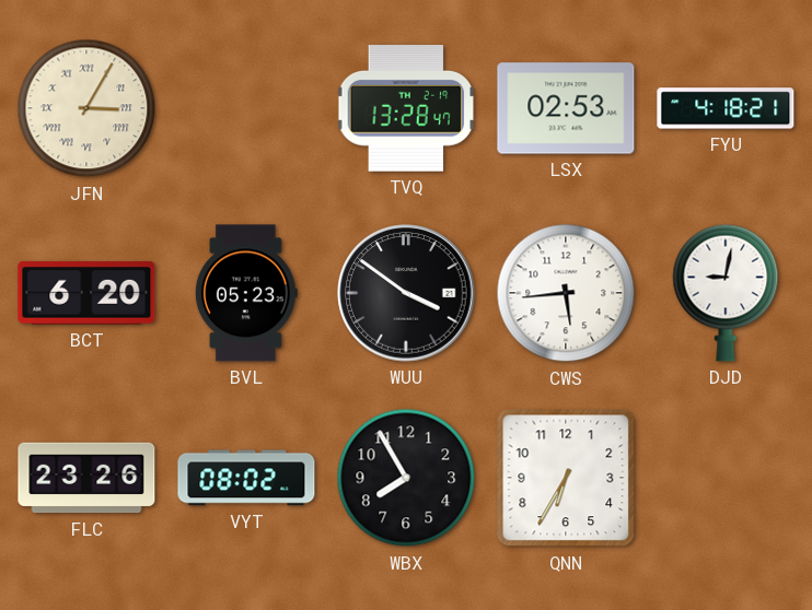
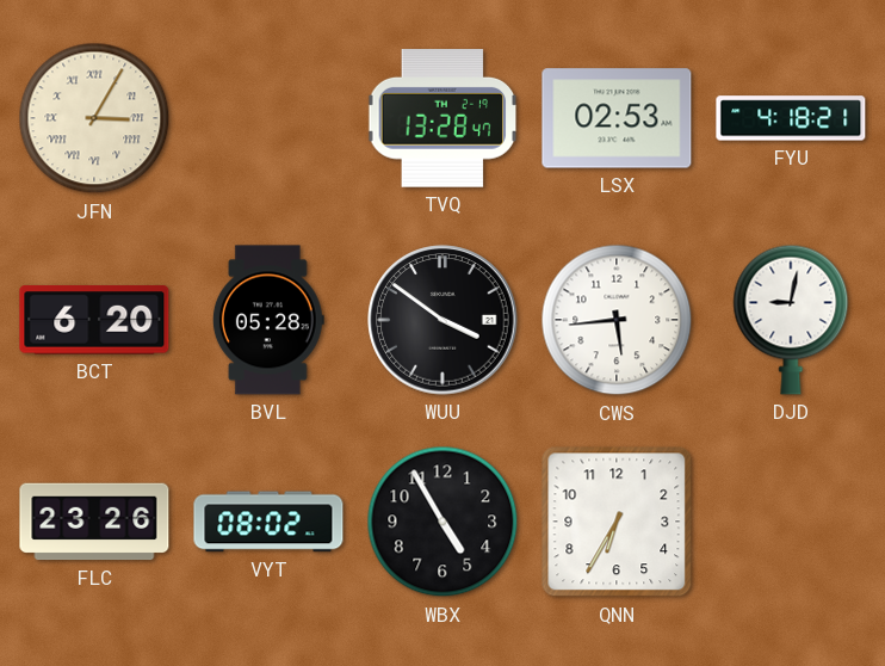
BVL: 05:23 -> 05:28
WBX: 7:55 -> 4:55
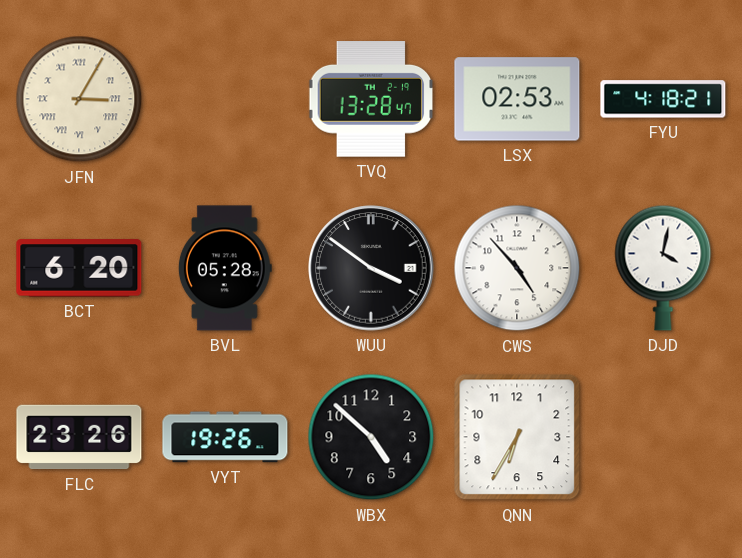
CWS: 5:44 -> 4:53
DJD: 9:02 -> 4:02
VYT: 08:02 -> 19:26
WBX: 4:55 -> 4:52
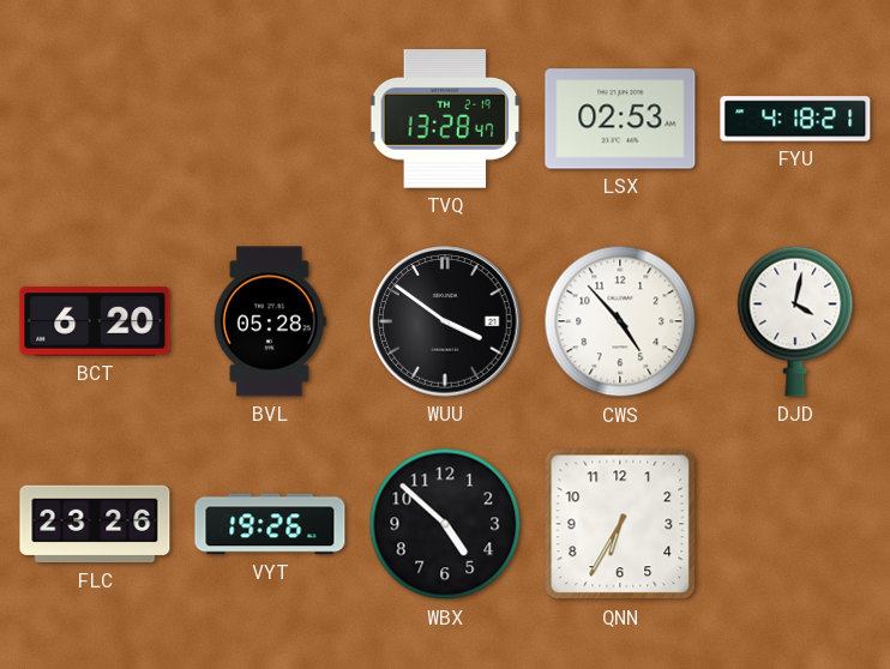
JFN: 3:05 -> none
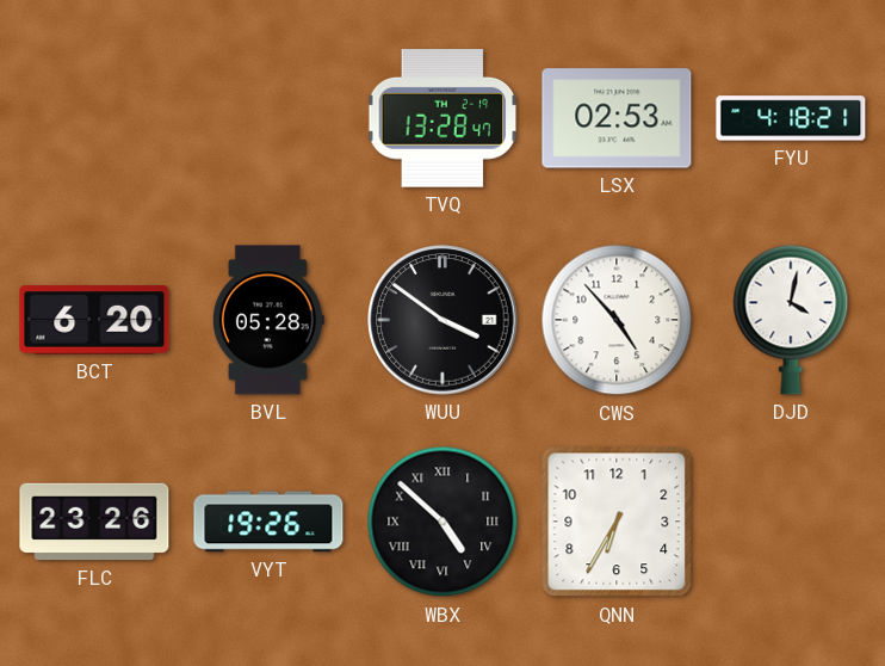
WBX numerals: Arabic -> Roman
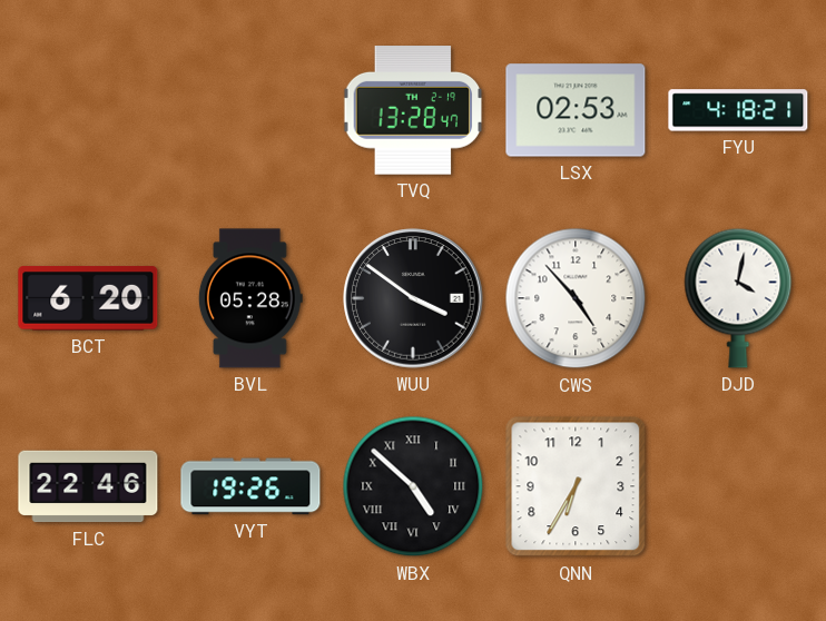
FLC: 23:26 -> 22:46
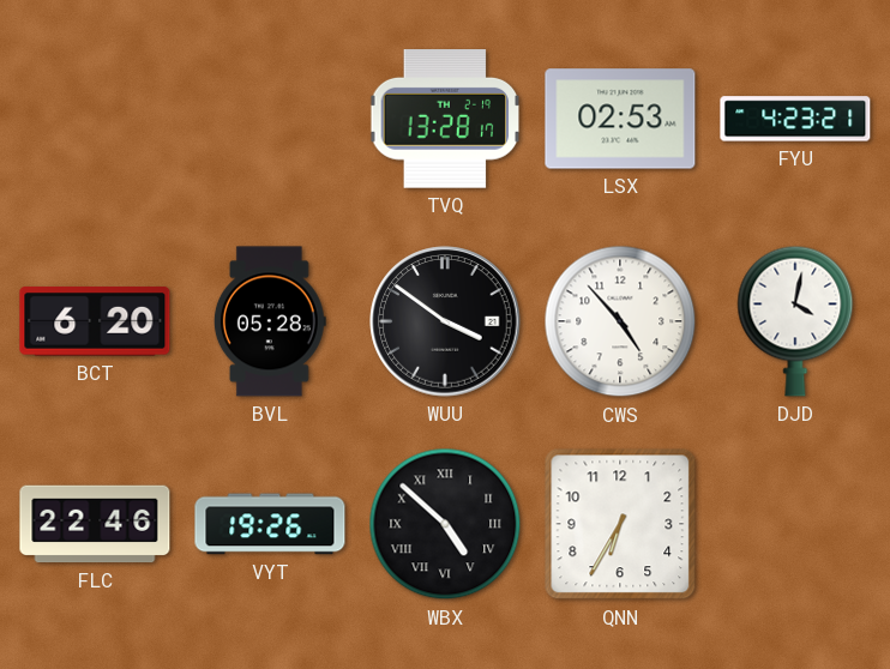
TVQ: 13:28:47 -> 13:28:17
FYU: 4:18 -> 4:23
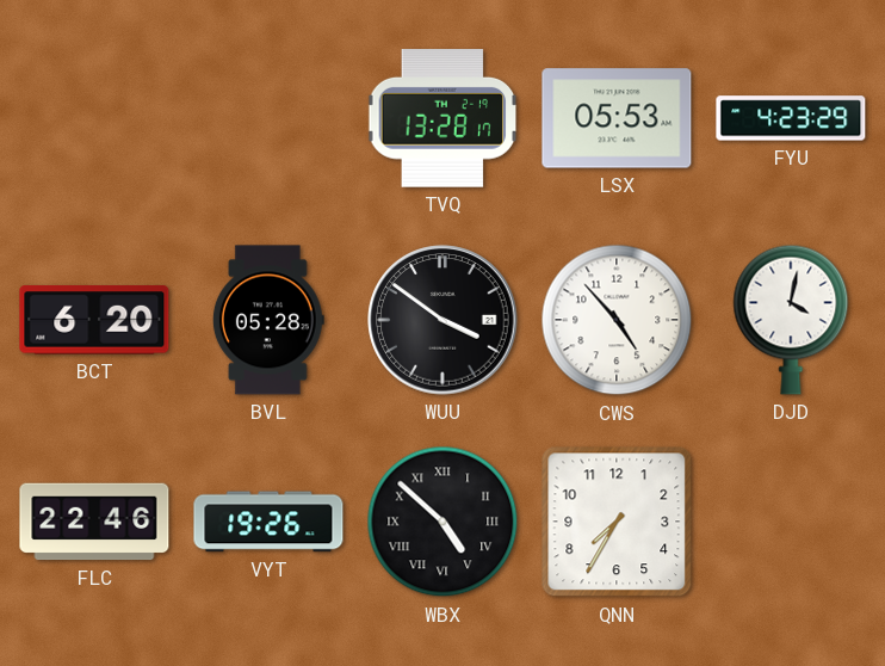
LSX: 02:53 -> 05:53
FYU: 4:23:21 -> 4:23:29
QNN: 6:35 -> 7:35
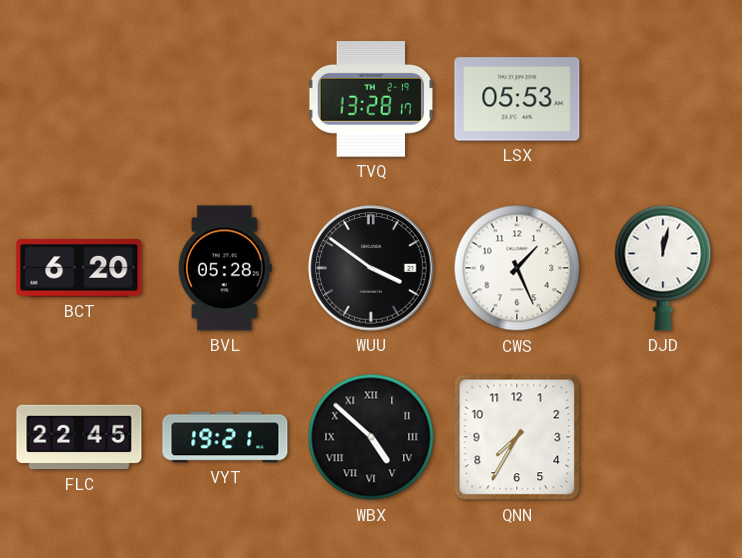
FYU: 4:23 -> none
CWS: 4:53 -> 1:26
DJD: 4:02 -> 12:02
FLC: 22:46 -> 22:45
VYT: 19:26 -> 19:21
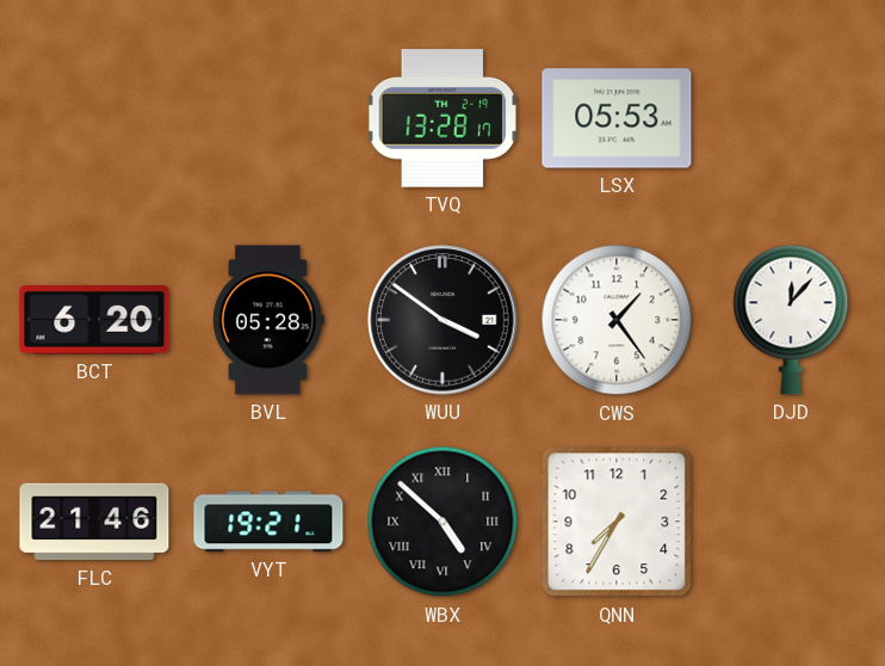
CWS: 1:26 -> 1:24
DJD: 12:02 -> 12:07
FLC: 22:45 -> 21:46
